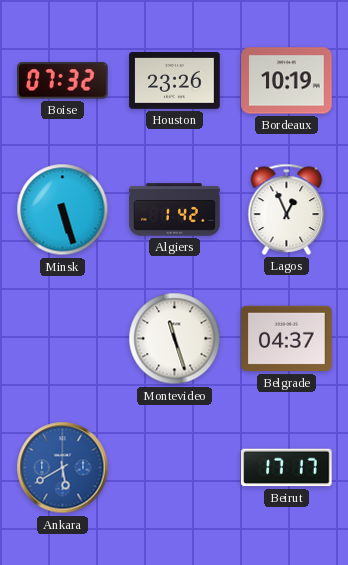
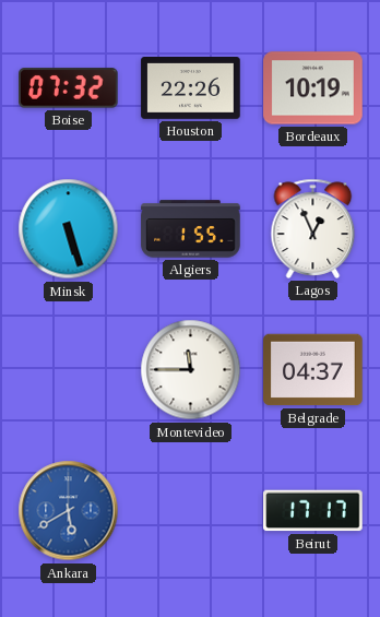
Houston: 23:26 -> 22:26
Algiers: 1:42 -> 1:55
Montevideo: 11:27 -> 11:45
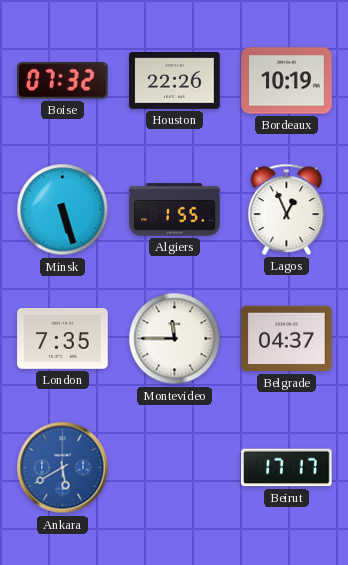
London: none -> 7:35
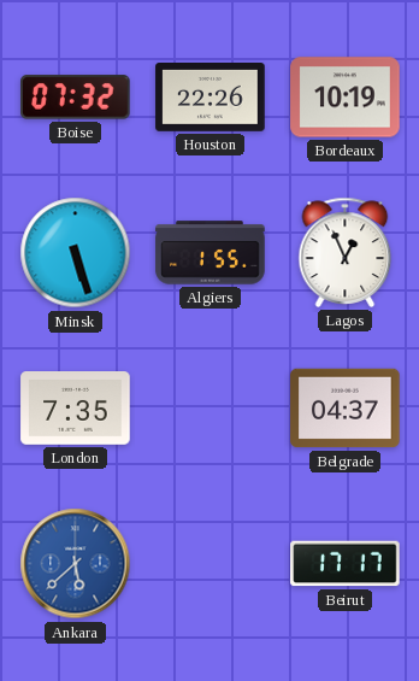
Montevideo: 11:45 -> none
Ankara: 5:40 -> 5:38
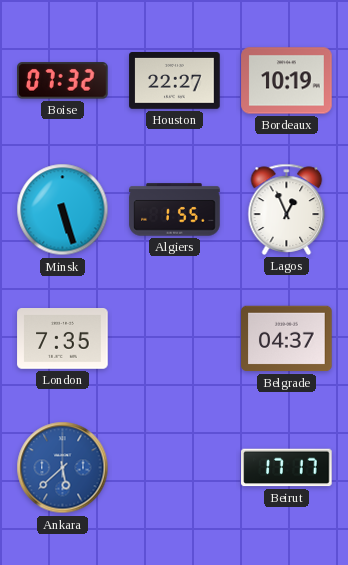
Houston: 22:26 -> 22:27
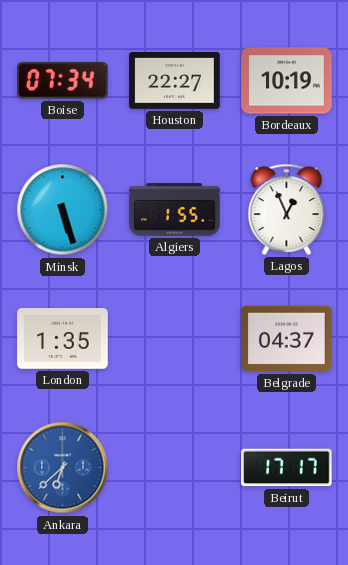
Boise: 07:32 -> 07:34
London: 7:35 -> 1:35
Ankara: 5:38 -> 6:38
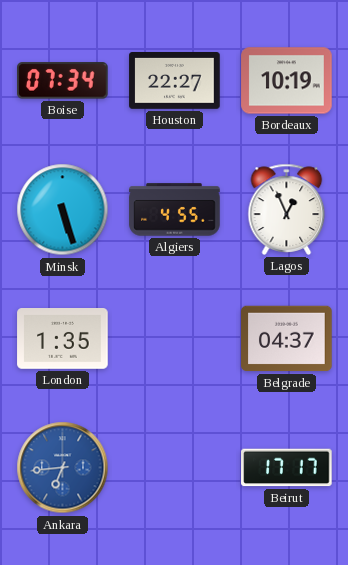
Algiers: 1:55 -> 4:55
Ankara: 6:38 -> 6:44
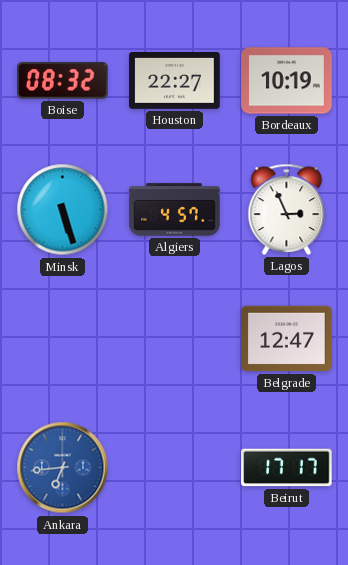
Boise: 07:34 -> 08:32
Algiers: 4:55 -> 4:57
Lagos: 12:56 -> 2:56
London: 1:35 -> none
Belgrade: 04:37 -> 12:47
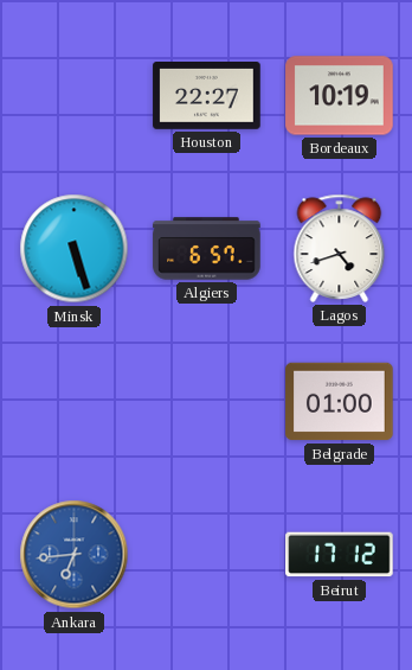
Boise: 08:32 -> none
Algiers: 4:57 -> 6:57
Lagos: 2:56 -> 4:42
Belgrade: 12:47 -> 01:00
Beirut: 17:17 -> 17:12
